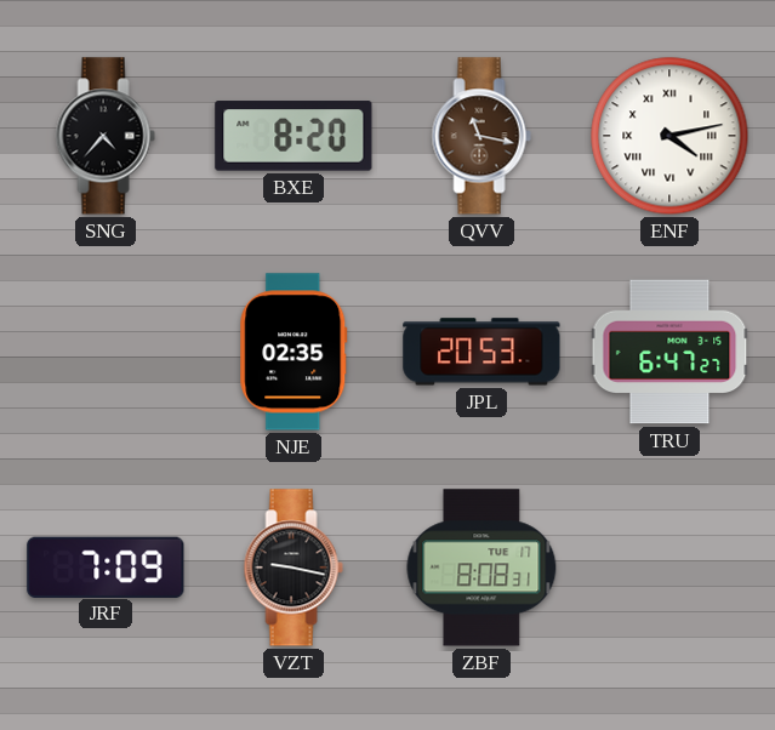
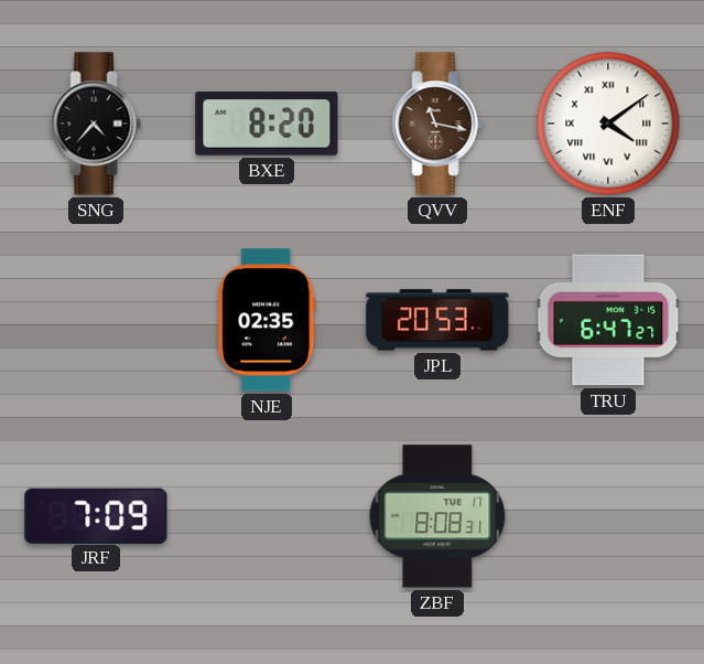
ENF: 4:13 -> 4:09
VZT: 9:17 -> none
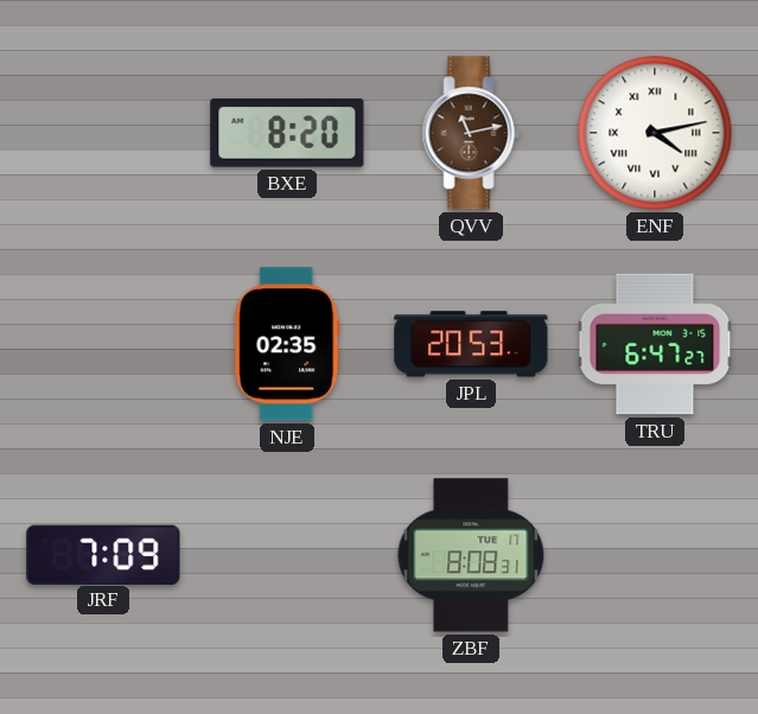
SNG: 4:37 -> none
QVV: 11:17 -> 11:13
ENF: 4:09 -> 4:13
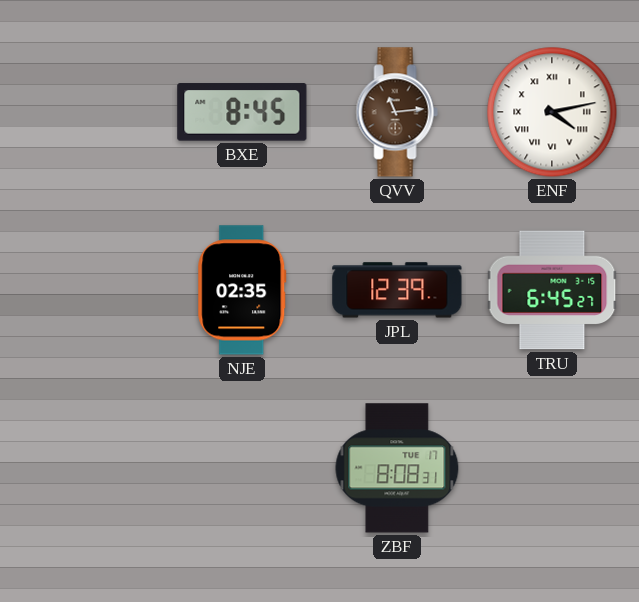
BXE: 8:20 -> 8:45
QVV: 11:13 -> 11:14
JPL: 20:53 -> 12:39
TRU: 6:47 -> 6:45
JRF: 7:09 -> none
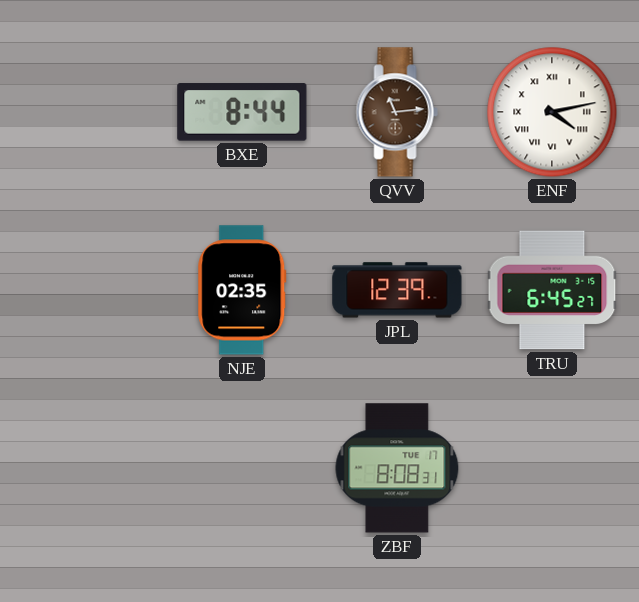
BXE: 8:45 -> 8:44
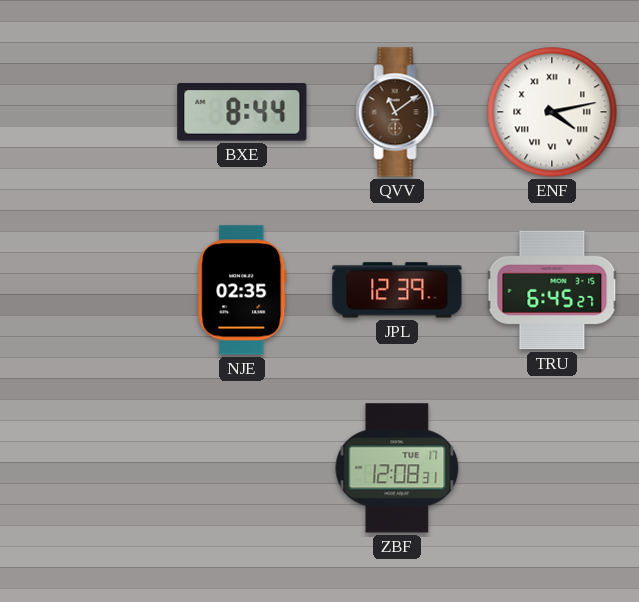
QVV: 11:14 -> 11:09
ZBF: 8:08 -> 12:08
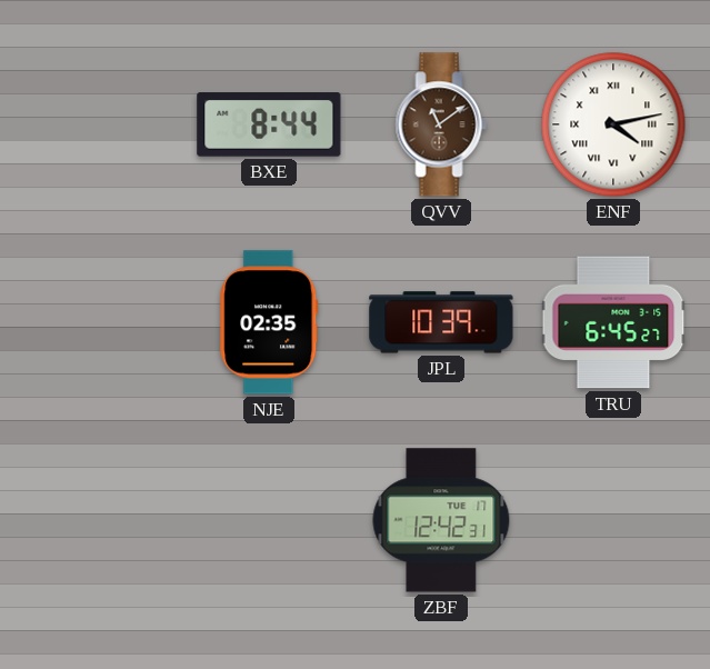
JPL: 12:39 -> 10:39
ZBF: 12:08 -> 12:42
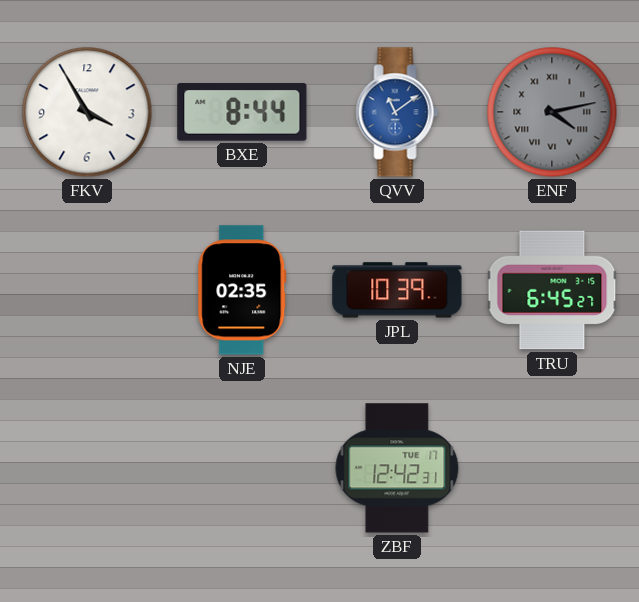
FKV: none -> 3:55
QVV dial: brown -> blue
ENF dial: white -> grey
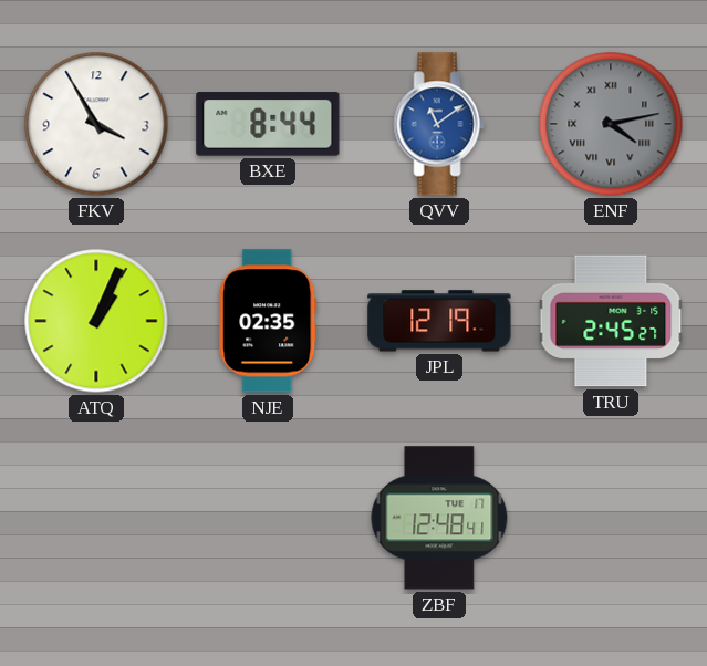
ATQ: none -> 1:04
JPL: 10:39 -> 12:19
TRU: 6:45 -> 2:45
ZBF: 12:42 -> 12:48
